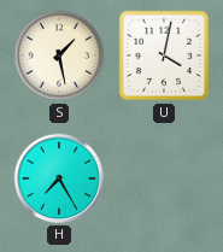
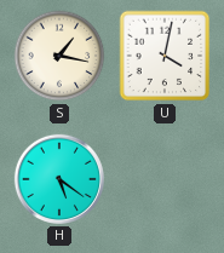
S: 1:28 -> 1:17
H: 7:25 -> 5:21
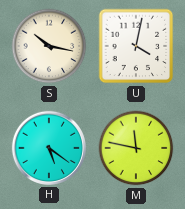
S: 1:17 -> 10:17
M: none -> 11:47
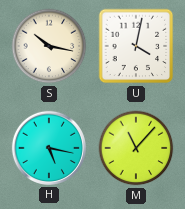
H: 5:21 -> 5:17
M: 11:47 -> 11:07
